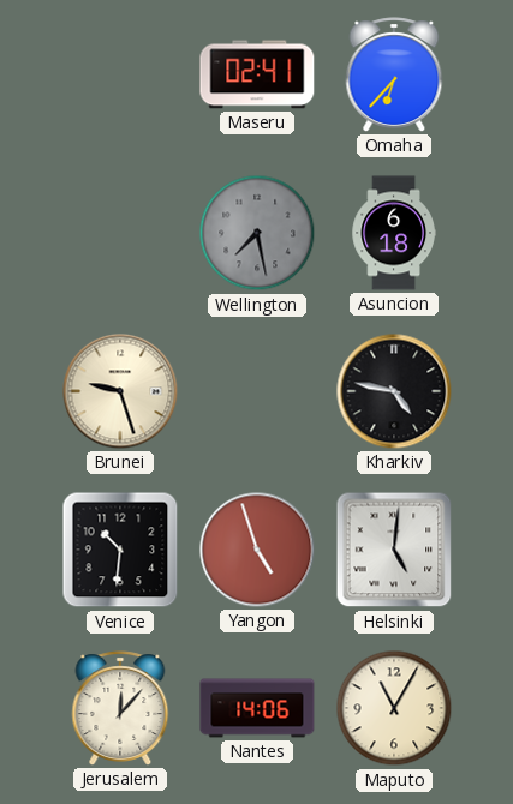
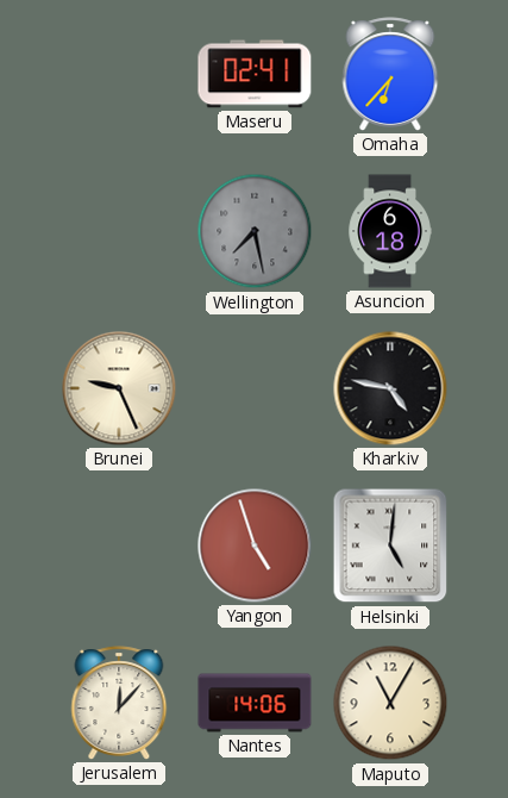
Brunei: 9:27 -> 9:26
Venice: 10:31 -> none
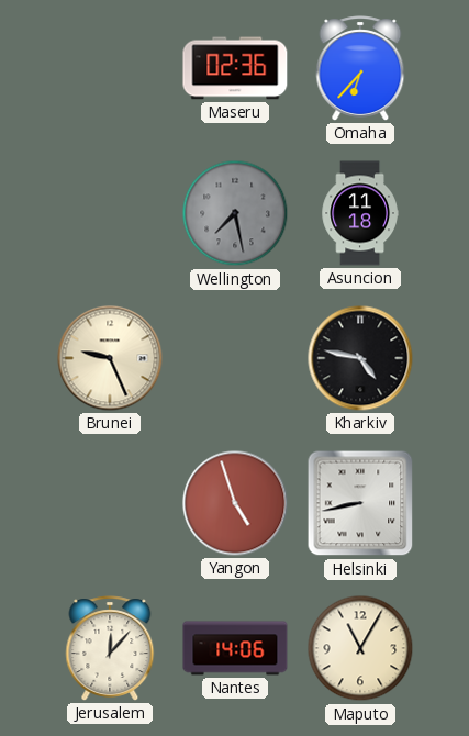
Maseru: 02:41 -> 02:36
Asuncion: 6:18 -> 11:18
Helsinki: 5:01 -> 8:43
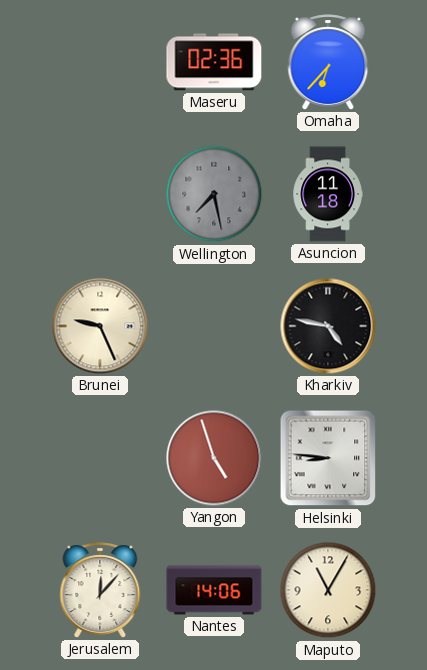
Helsinki: 8:43 -> 8:46
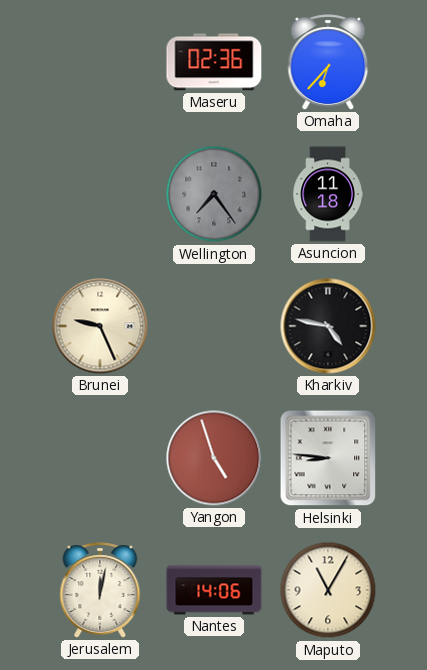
Wellington: 7:28 -> 7:24
Jerusalem: 12:07 -> 12:02
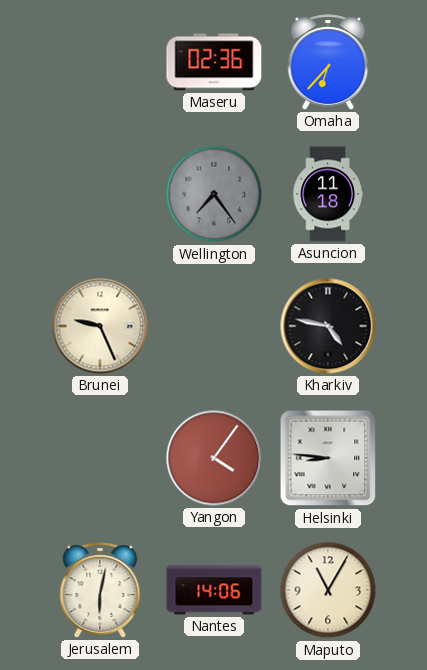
Yangon: 4:57 -> 4:06
Jerusalem: 12:02 -> 6:02
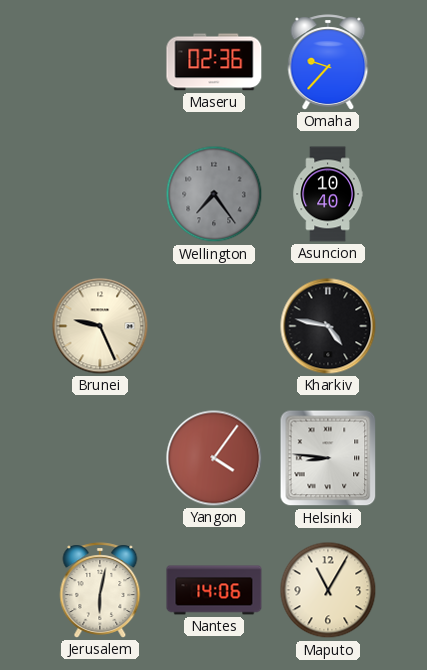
Omaha: 6:37 -> 9:37
Asuncion: 11:18 -> 10:40
